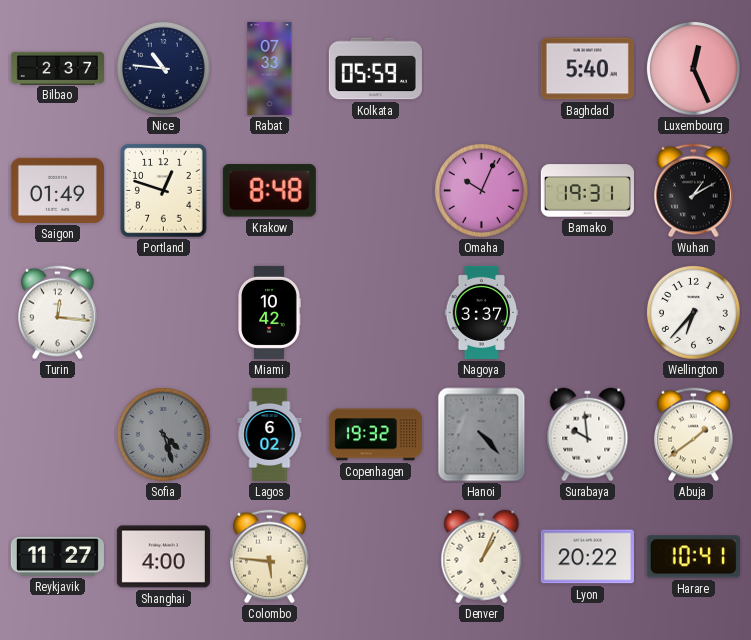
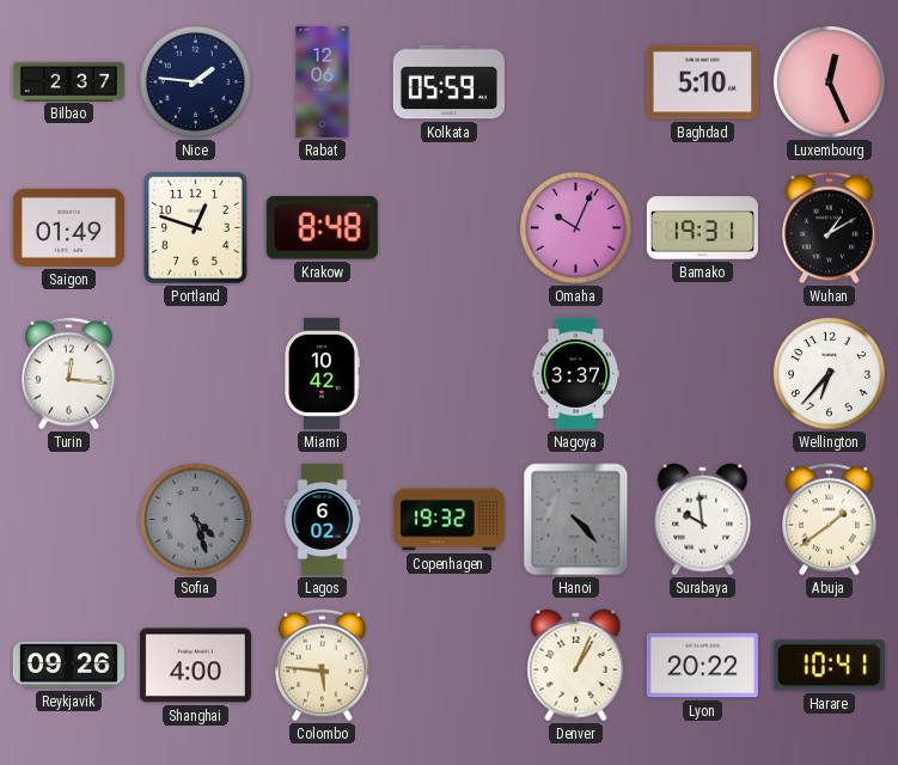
Nice: 10:46 -> 1:46
Rabat: 07:33 -> 12:06
Baghdad: 5:40 -> 5:10
Reykjavik: 11:27 -> 09:26
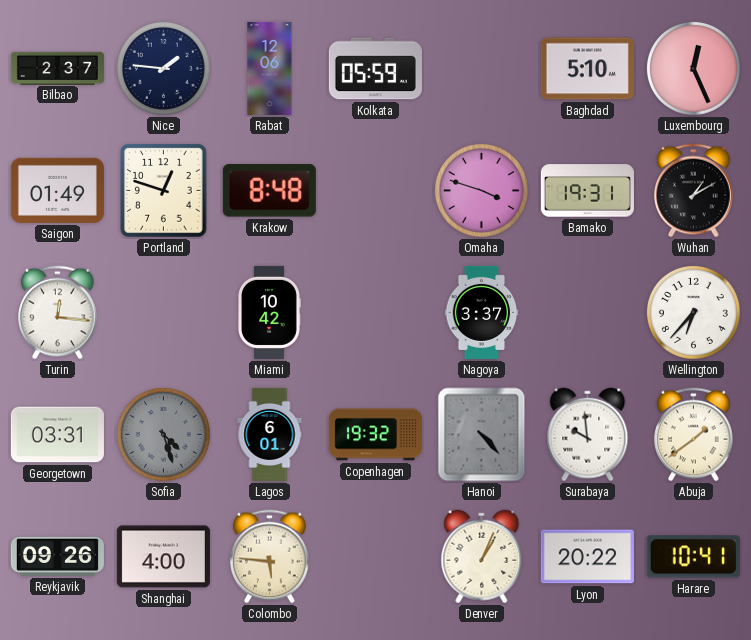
Omaha: 10:04 -> 3:48
Georgetown: none -> 03:31
Lagos: 6:02 -> 6:01
